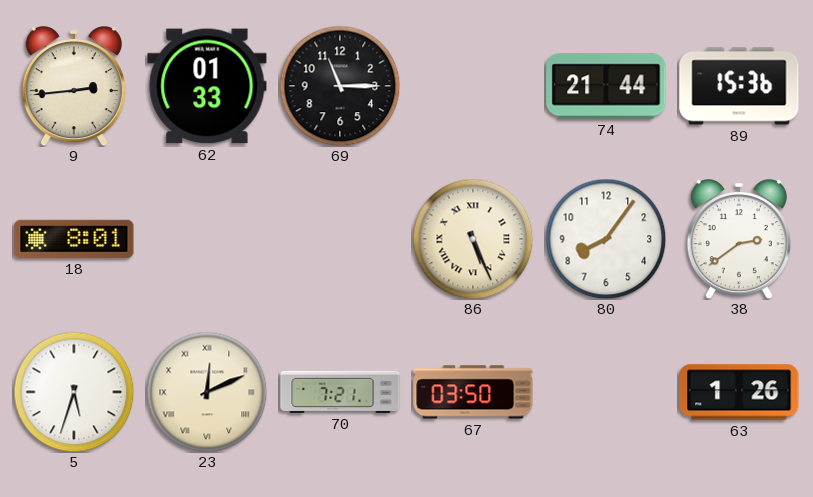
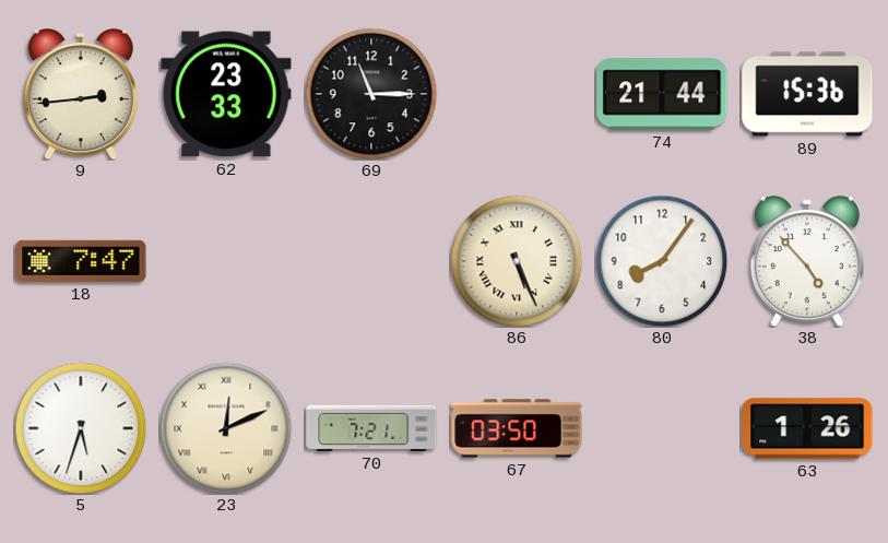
62: 01:33 -> 23:33
18: 8:01 -> 7:47
38: 2:39 -> 4:53
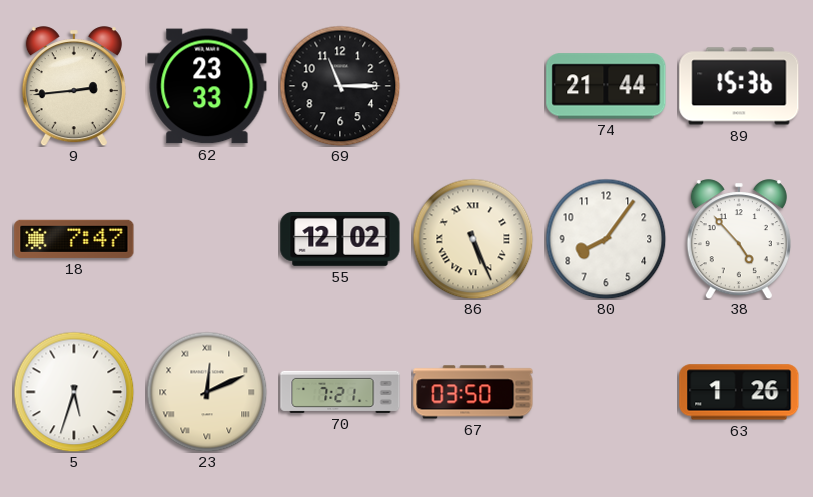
55: none -> 12:02
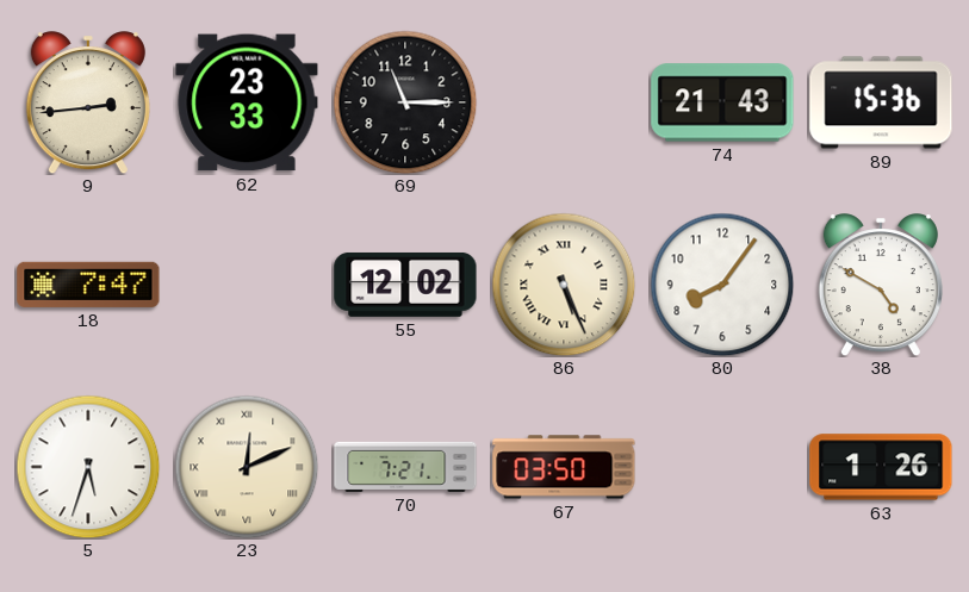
74: 21:44 -> 21:43
38: 4:53 -> 4:50
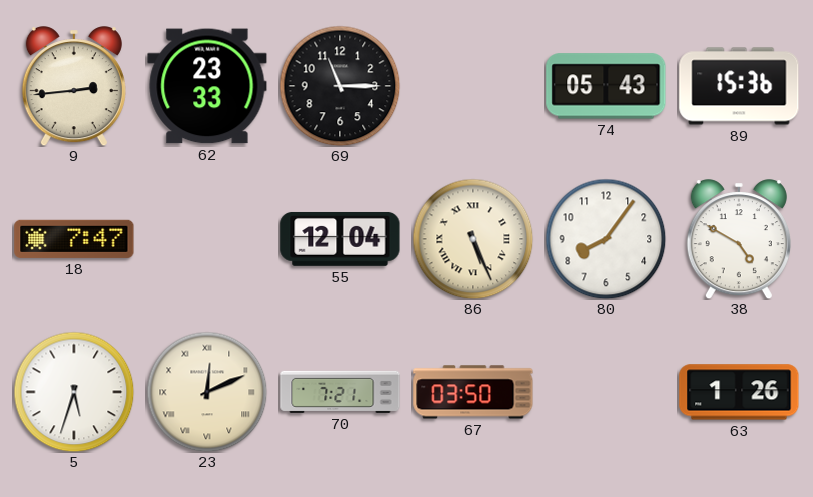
74: 21:43 -> 05:43
55: 12:02 -> 12:04
